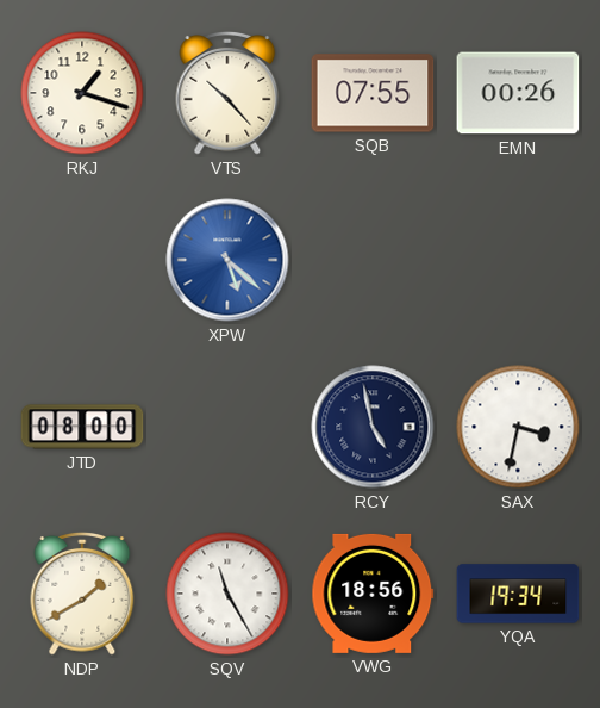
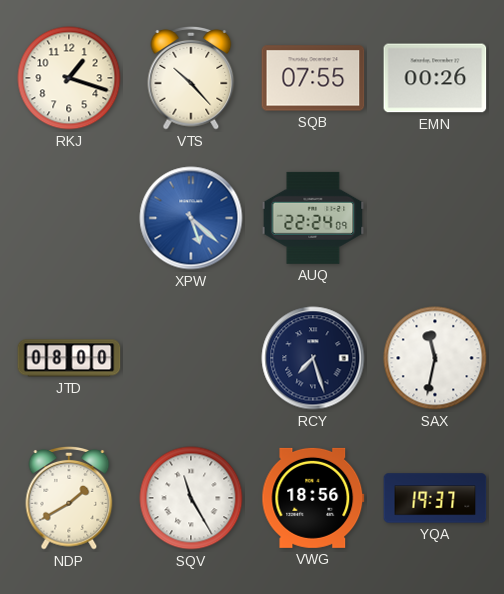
AUQ: none -> 22:24
RCY: 4:58 -> 7:27
SAX: 3:32 -> 11:32
YQA: 19:34 -> 19:37
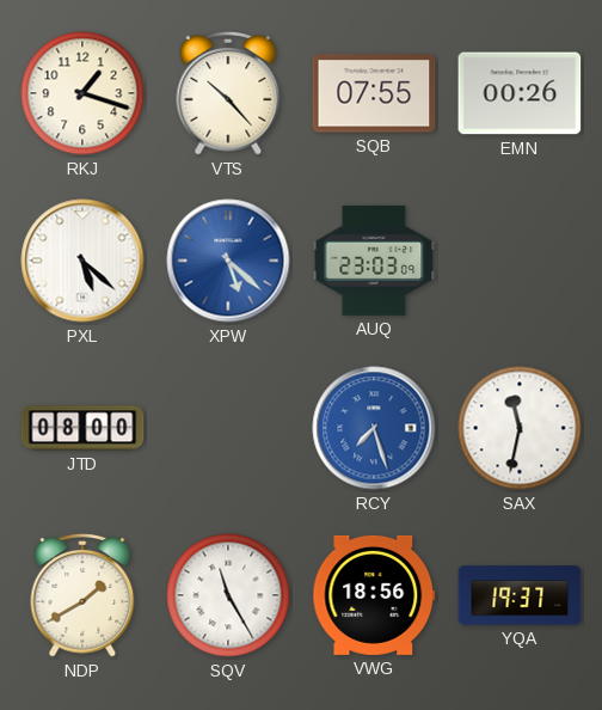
PXL: none -> 5:22
AUQ: 22:24 -> 23:03
RCY dial: navy -> blue
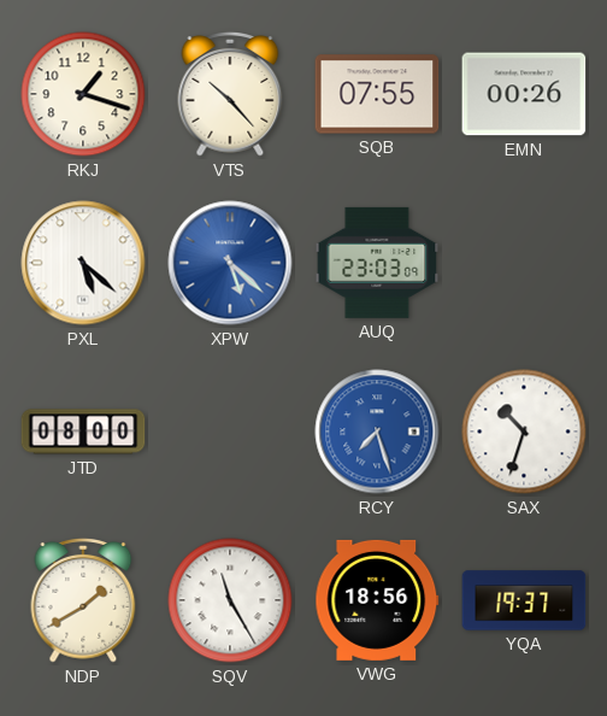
SAX: 11:32 -> 10:33
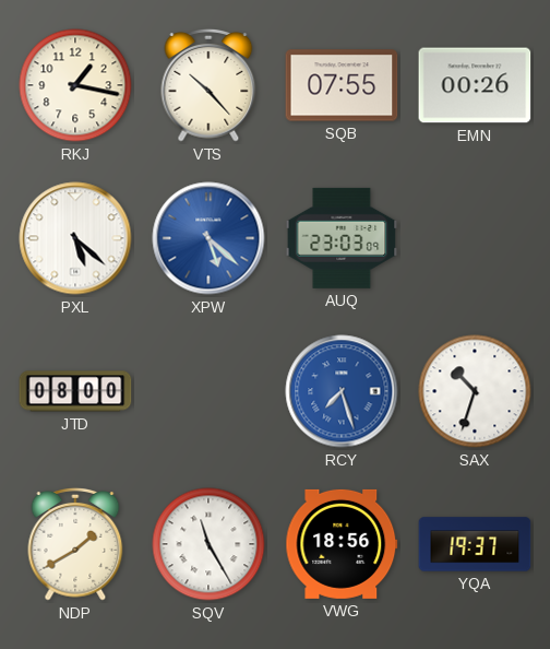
RKJ: 1:18 -> 1:17
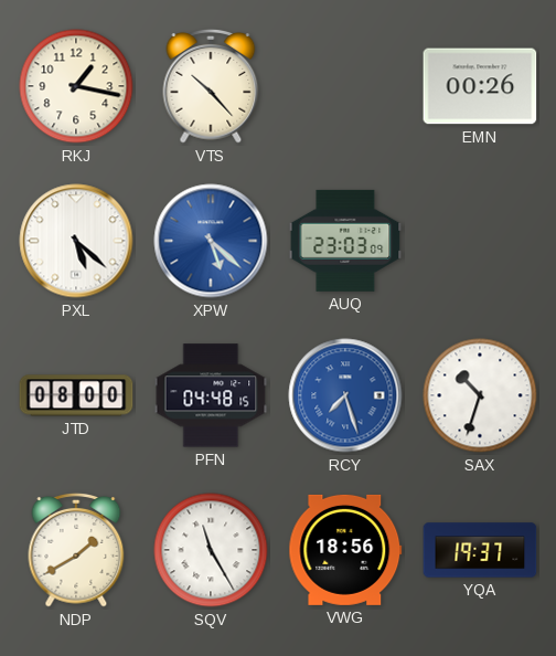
SQB: 07:55 -> none
PFN: none -> 04:48
